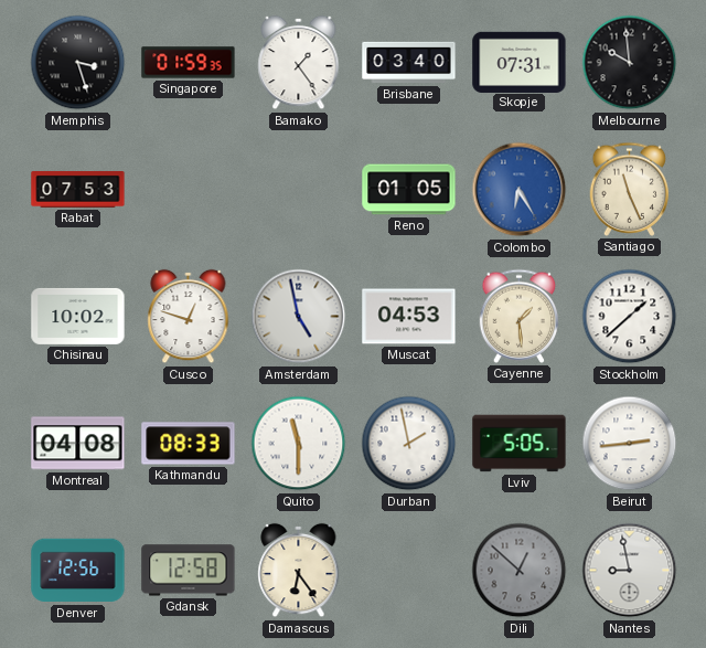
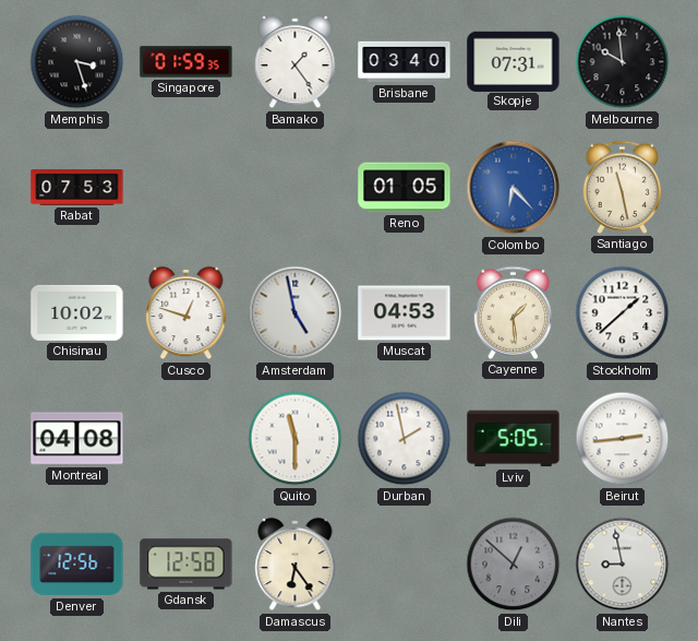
Colombo: 6:25 -> 6:23
Santiago: 11:26 -> 11:28
Kathmandu: 08:33 -> none
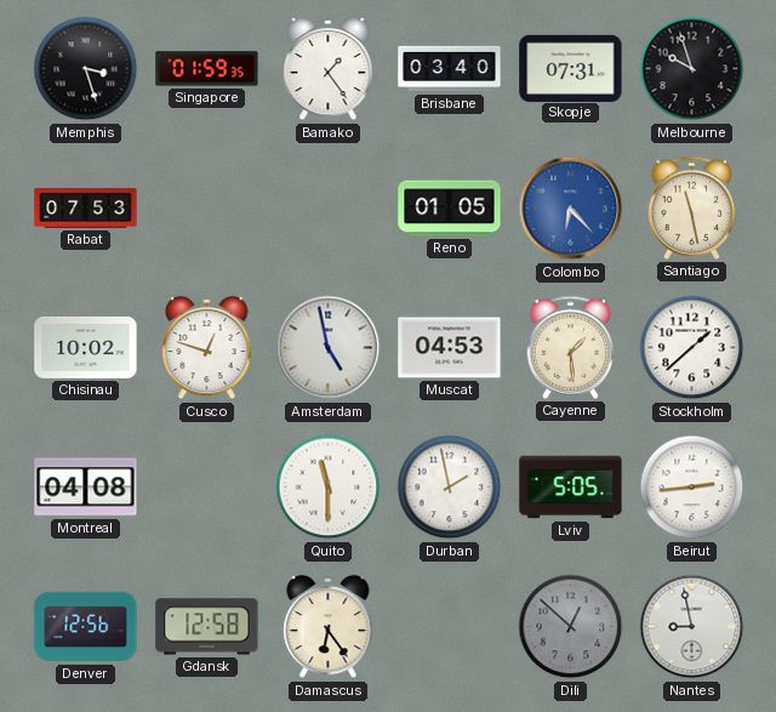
Melbourne: 9:59 -> 9:57
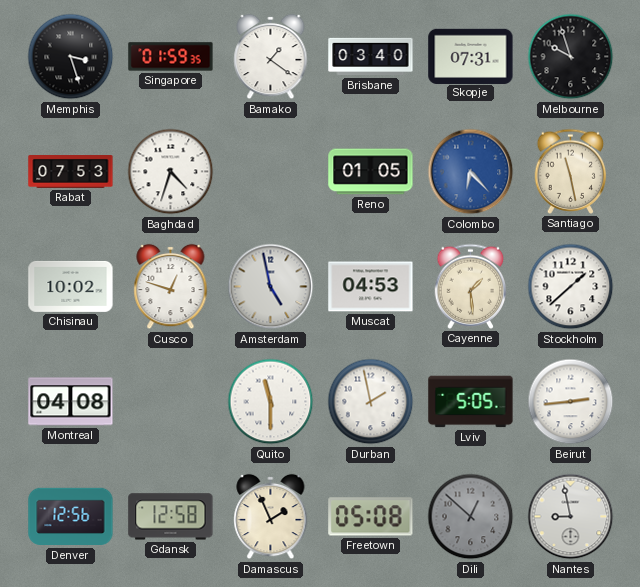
Bamako: 1:24 -> 1:21
Baghdad: none -> 4:33
Damascus: 6:24 -> 1:56
Freetown: none -> 05:08
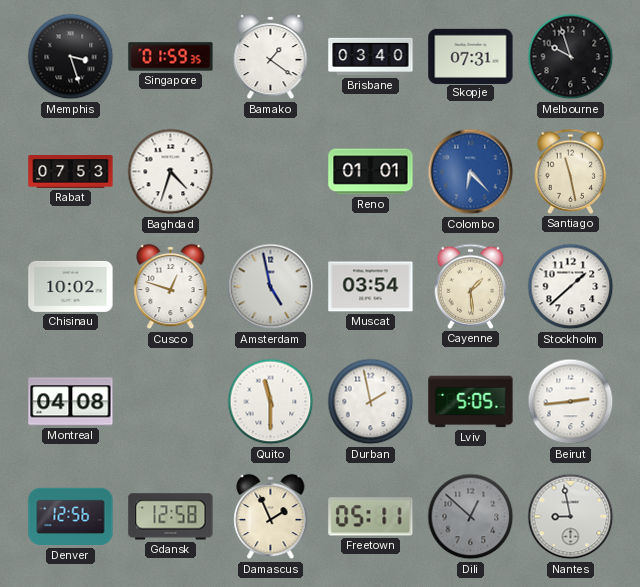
Reno: 01:05 -> 01:01
Muscat: 04:53 -> 03:54
Freetown: 05:08 -> 05:11
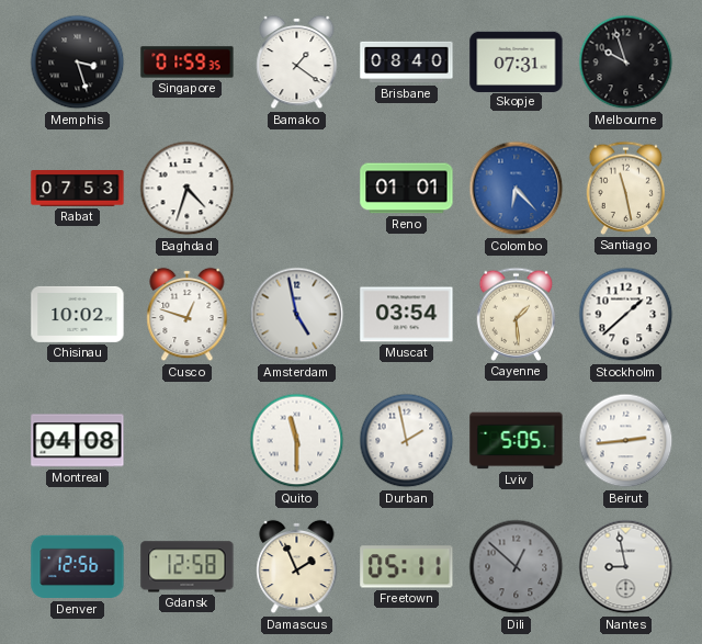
Brisbane: 03:40 -> 08:40
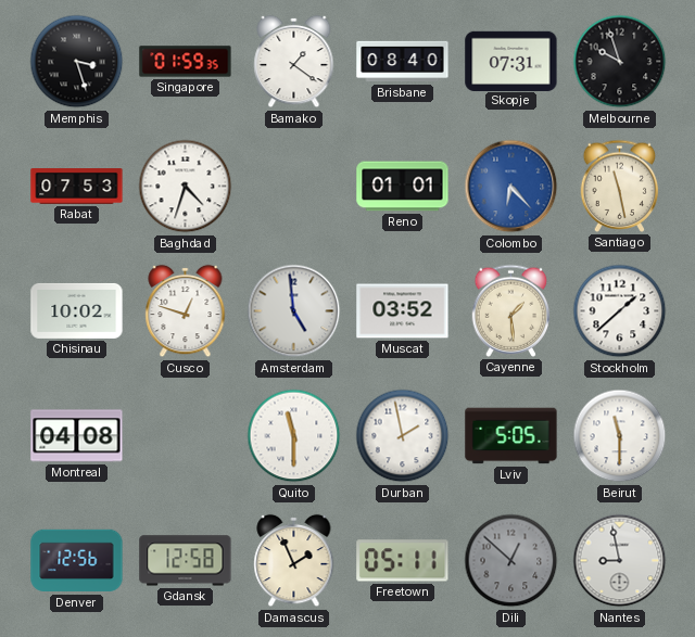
Amsterdam: 4:58 -> 4:59
Muscat: 03:54 -> 03:52
Beirut: 2:44 -> 11:30
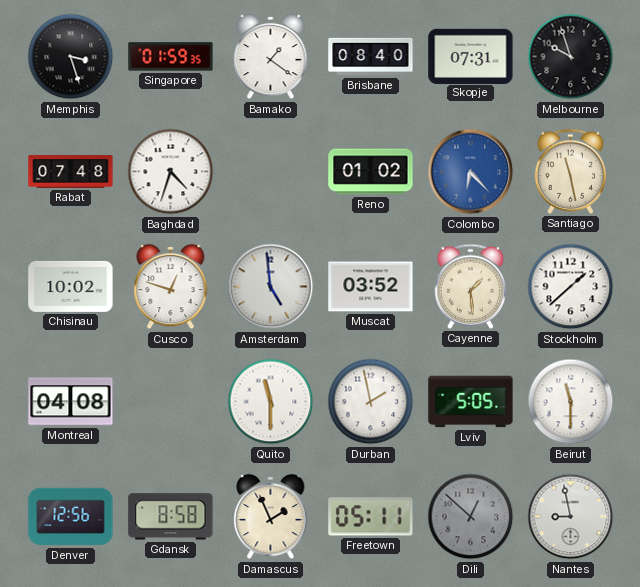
Rabat: 07:53 -> 07:48
Reno: 01:01 -> 01:02
Gdansk: 12:58 -> 8:58
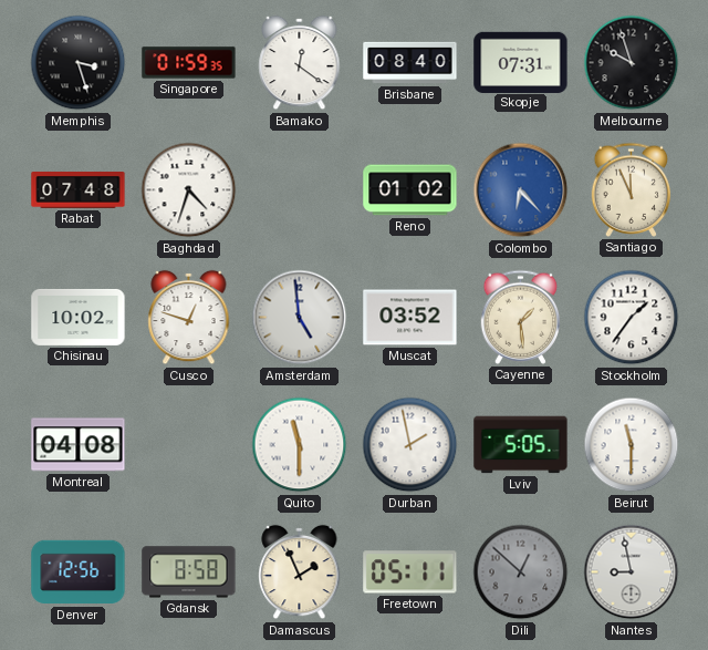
Bamako: 1:21 -> 12:21
Santiago: 11:28 -> 11:56
Stockholm: 1:38 -> 1:36
